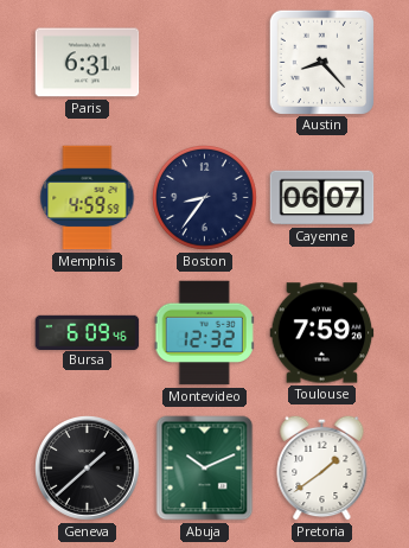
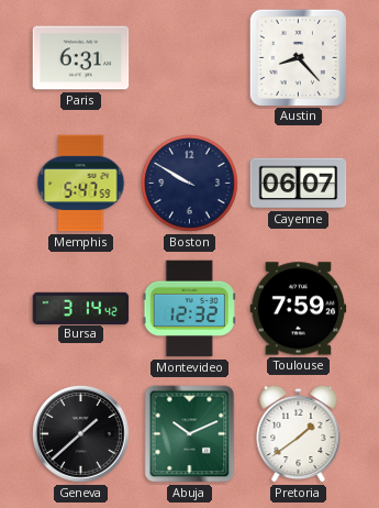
Memphis: 4:59 -> 5:47
Boston: 8:36 -> 9:50
Bursa: 6:09 -> 3:14
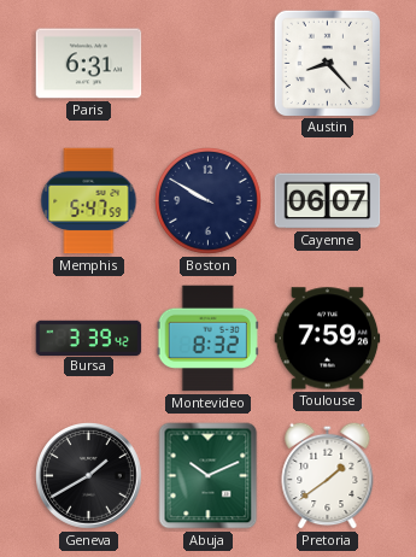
Bursa: 3:14 -> 3:39
Montevideo: 12:32 -> 8:32
Geneva: 1:38 -> 1:40
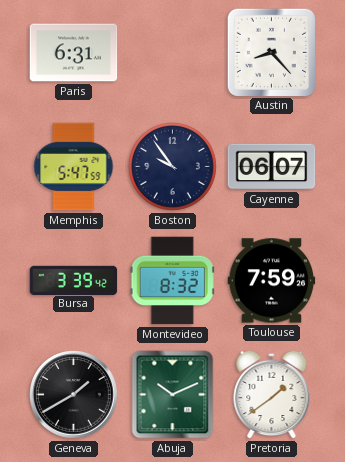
Boston: 9:50 -> 9:54
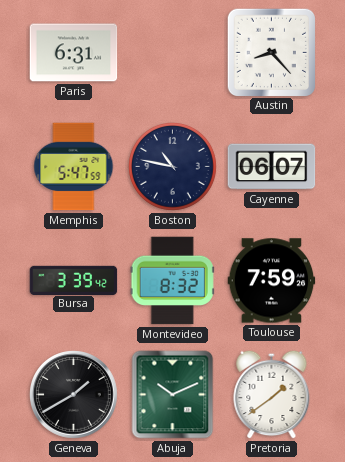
Boston: 9:54 -> 10:47
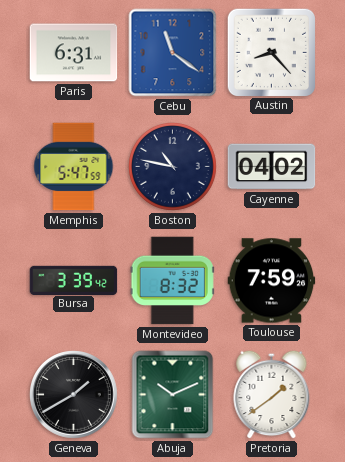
Cebu: none -> 11:21
Cayenne: 06:07 -> 04:02
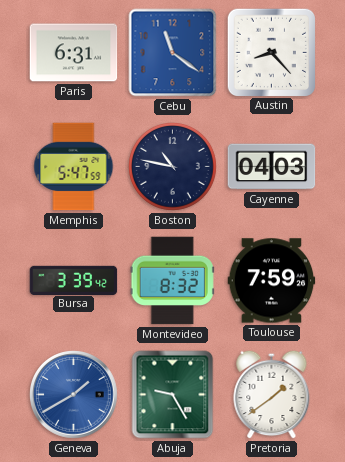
Cayenne: 04:02 -> 04:03
Geneva dial: black -> blue
Abuja: 10:11 -> 9:25
